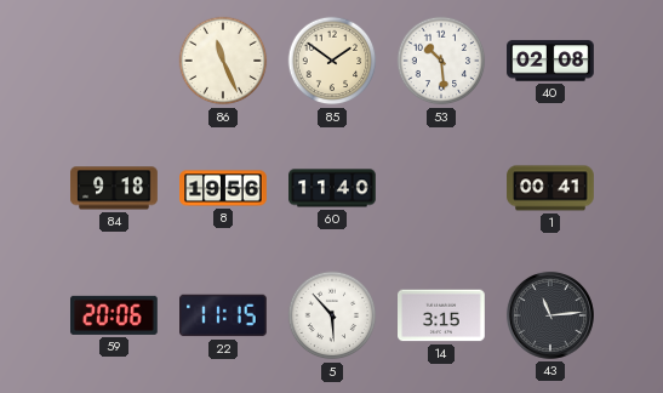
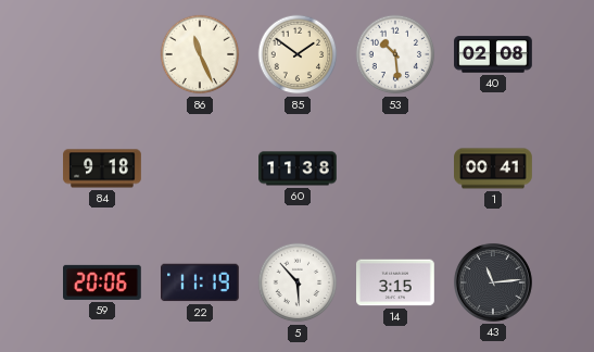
8: 19:56 -> none
60: 11:40 -> 11:38
22: 11:15 -> 11:19
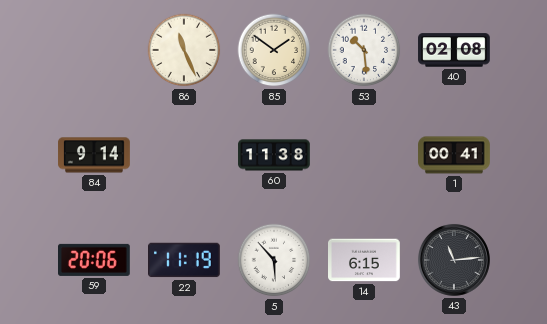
84: 9:18 -> 9:14
14: 3:15 -> 6:15
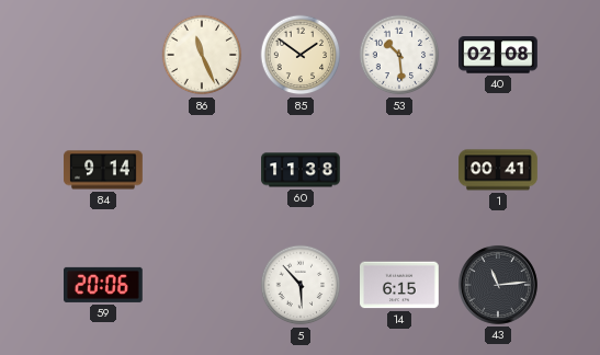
22: 11:19 -> none
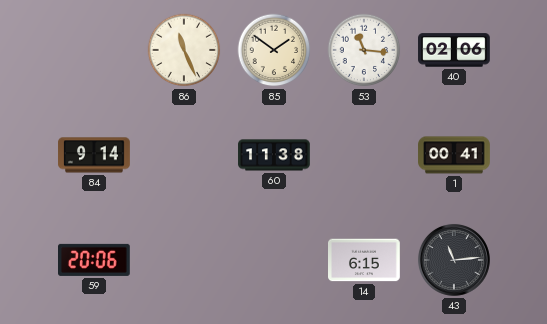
53: 10:29 -> 11:16
40: 02:08 -> 02:06
5: 5:53 -> none
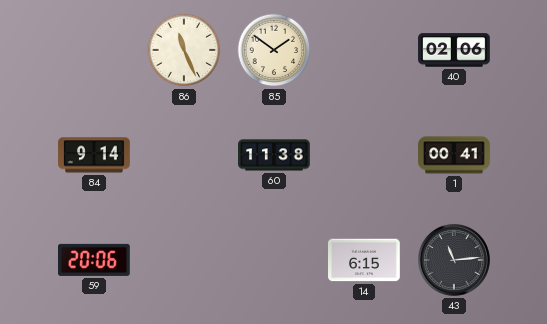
53: 11:16 -> none
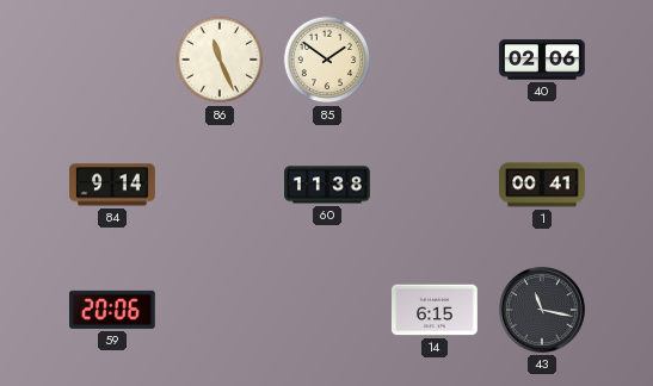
43: 11:14 -> 11:17
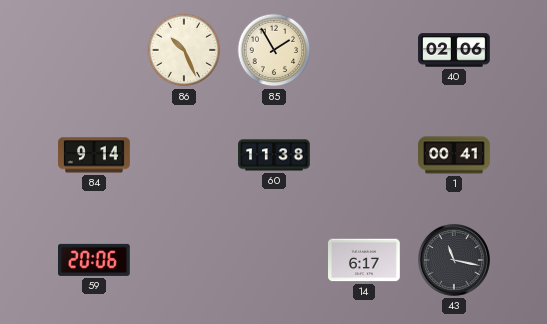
86: 11:26 -> 10:26
85: 1:51 -> 1:55
14: 6:15 -> 6:17
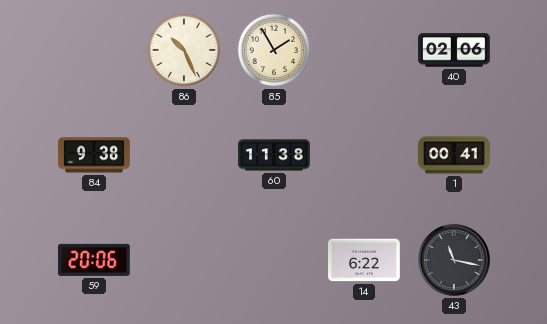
84: 9:14 -> 9:38
14: 6:17 -> 6:22
